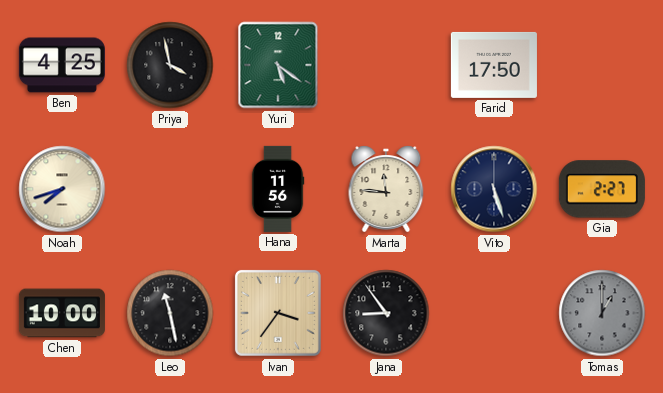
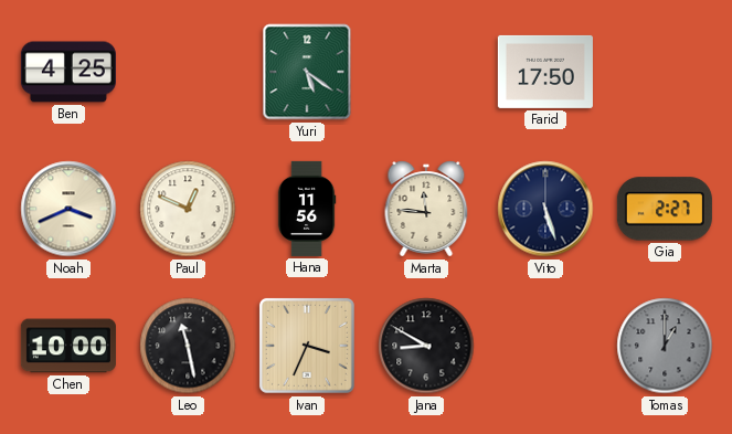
Priya: 3:58 -> none
Noah: 7:42 -> 3:41
Paul: none -> 12:49
Ivan: 3:36 -> 3:34
Jana: 8:54 -> 8:50
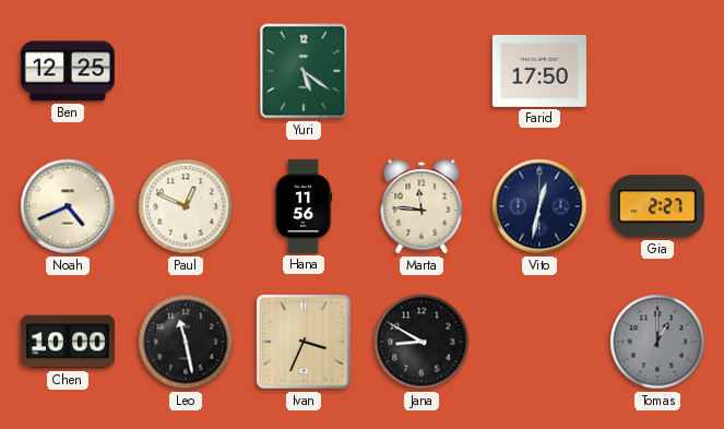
Ben: 4:25 -> 12:25
Noah: 3:41 -> 4:41
Vito: 5:27 -> 12:32
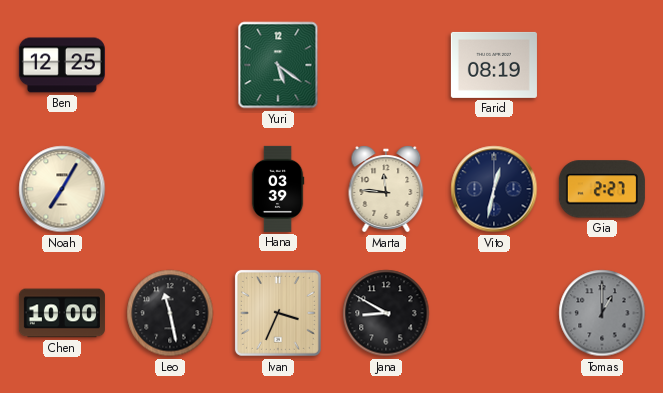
Farid: 17:50 -> 08:19
Noah: 4:41 -> 7:05
Paul: 12:49 -> none
Hana: 11:56 -> 03:39
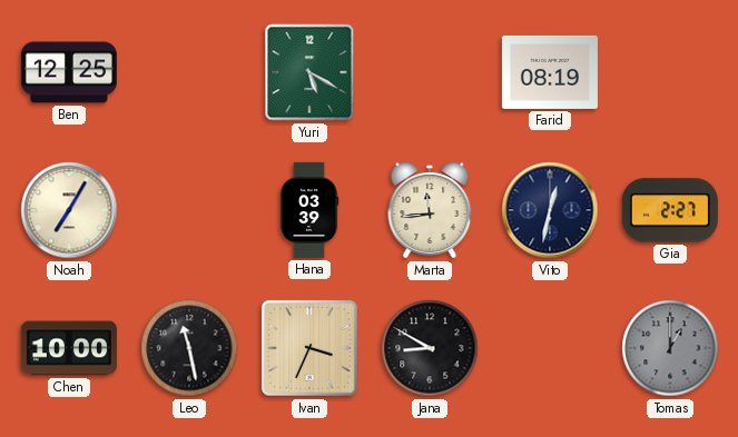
Yuri: 5:21 -> 5:20
Marta: 11:46 -> 11:44
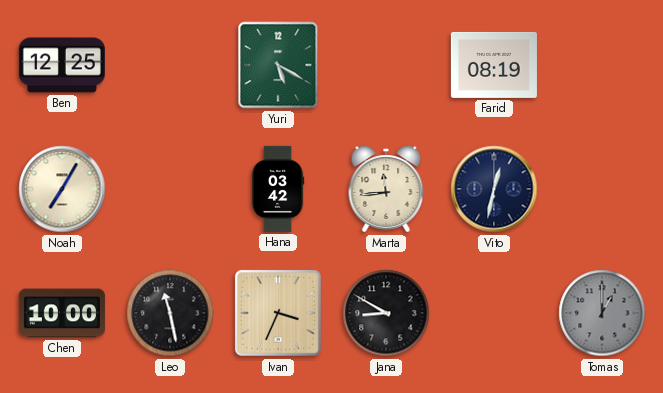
Hana: 03:39 -> 03:42
Gia: 2:27 -> none
